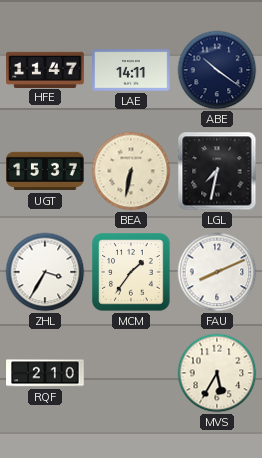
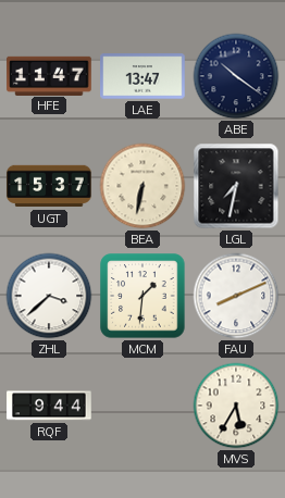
LAE: 14:11 -> 13:47
ZHL: 3:35 -> 3:38
MCM: 1:36 -> 1:31
RQF: 2:10 -> 9:44
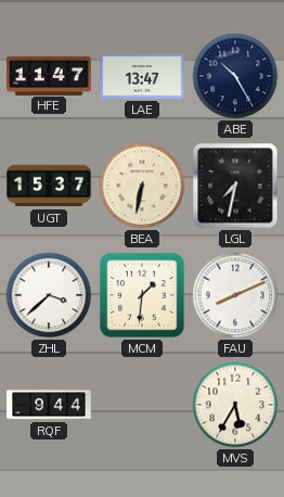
ABE: 10:21 -> 10:25
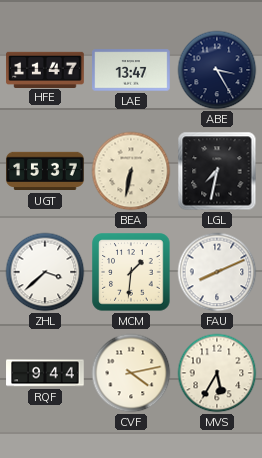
ABE: 10:25 -> 3:25
CVF: none -> 4:13
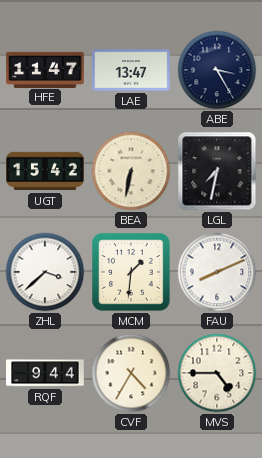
UGT: 15:37 -> 15:42
CVF: 4:13 -> 4:35
MVS: 5:35 -> 4:45
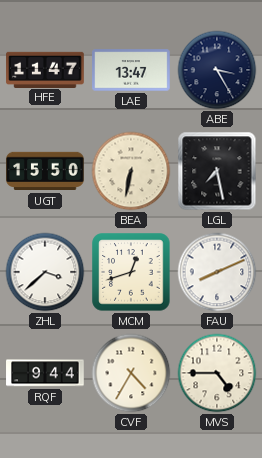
UGT: 15:42 -> 15:50
LGL: 7:32 -> 7:28
MCM: 1:31 -> 12:42
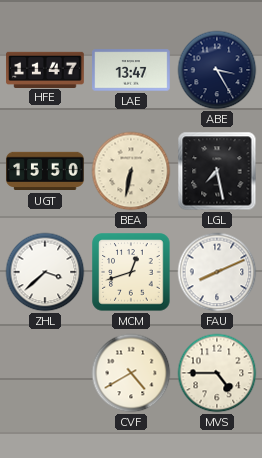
RQF: 9:44 -> none
CVF: 4:35 -> 4:40
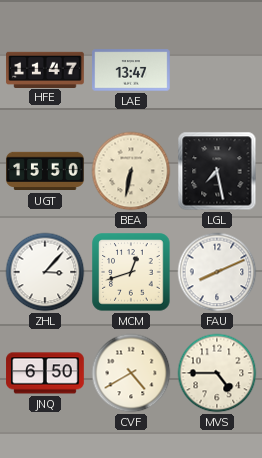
ABE: 3:25 -> none
ZHL: 3:38 -> 3:07
JNQ: none -> 6:50
